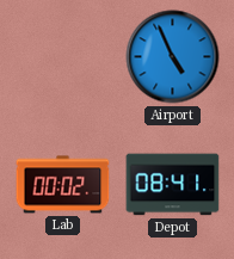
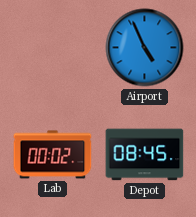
Depot: 08:41 -> 08:45
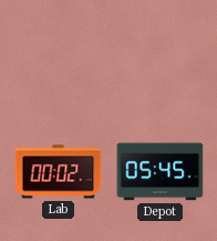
Airport: 4:56 -> none
Depot: 08:45 -> 05:45
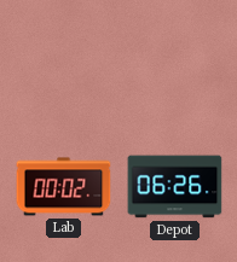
Depot: 05:45 -> 06:26
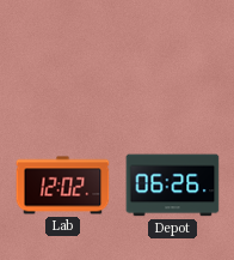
Lab: 00:02 -> 12:02
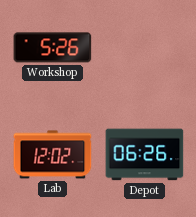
Workshop: none -> 5:26
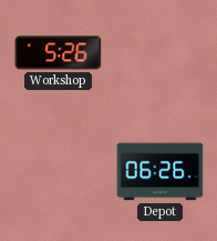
Lab: 12:02 -> none
